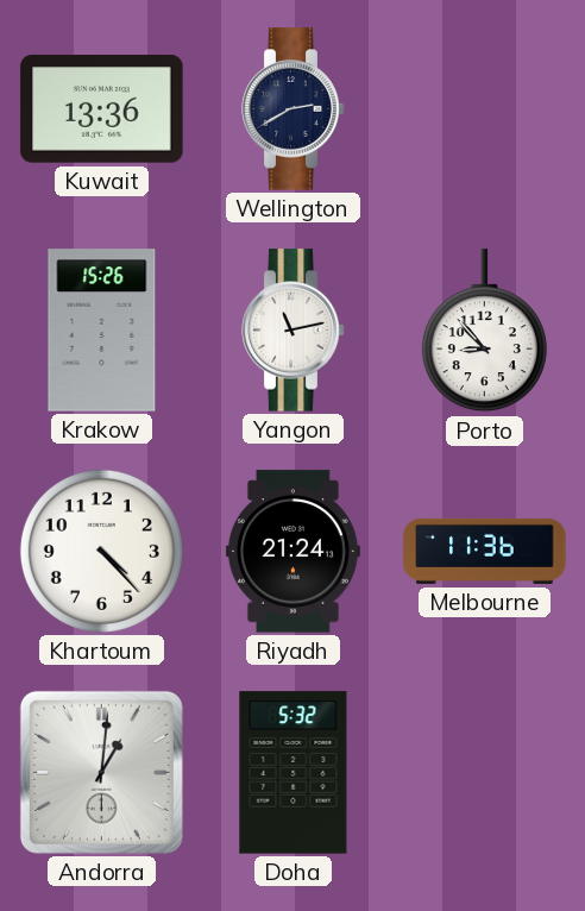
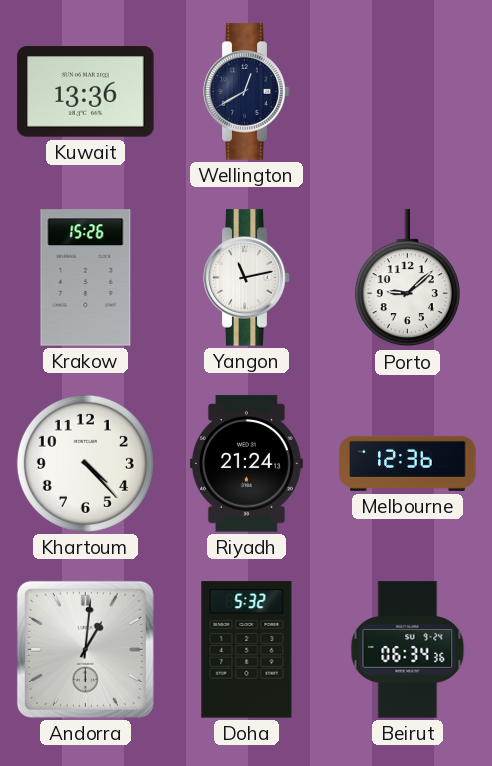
Wellington: 2:40 -> 12:40
Porto: 8:53 -> 9:08
Melbourne: 11:36 -> 12:36
Beirut: none -> 06:34
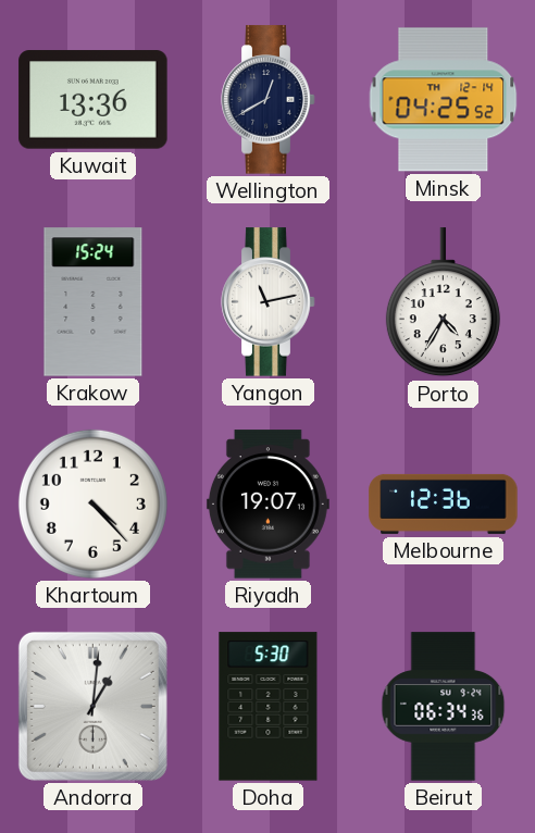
Minsk: none -> 04:25
Krakow: 15:26 -> 15:24
Porto: 9:08 -> 4:35
Riyadh: 21:24 -> 19:07
Doha: 5:32 -> 5:30
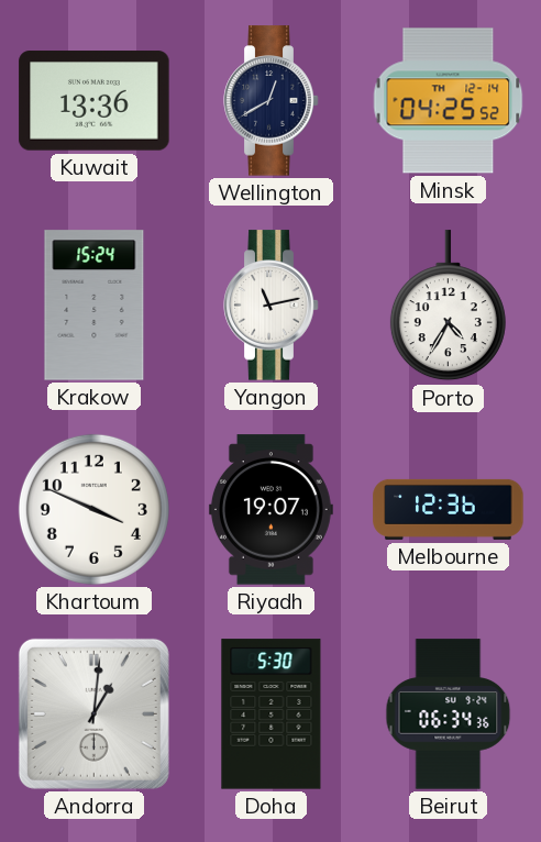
Khartoum: 4:23 -> 3:49
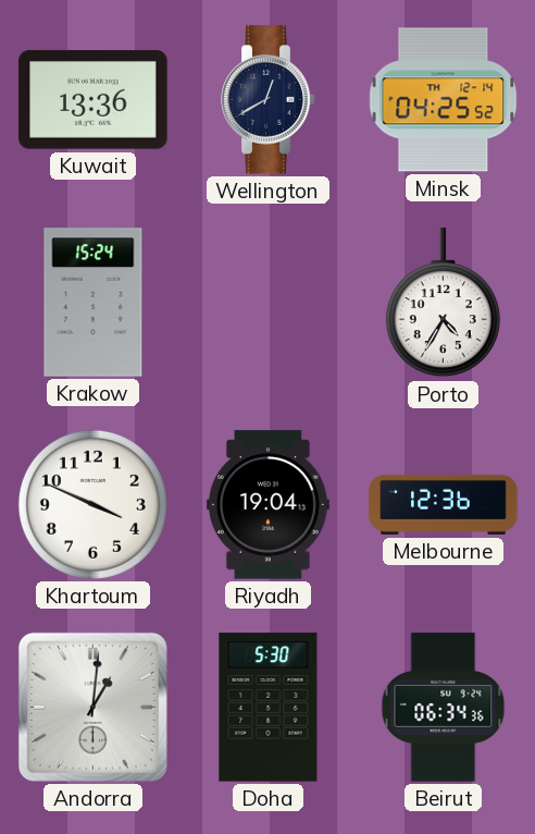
Yangon: 11:13 -> none
Riyadh: 19:07 -> 19:04
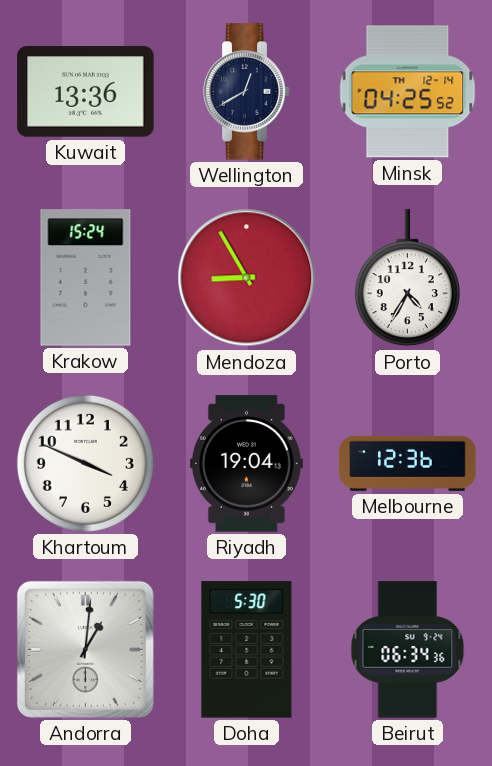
Mendoza: none -> 8:55
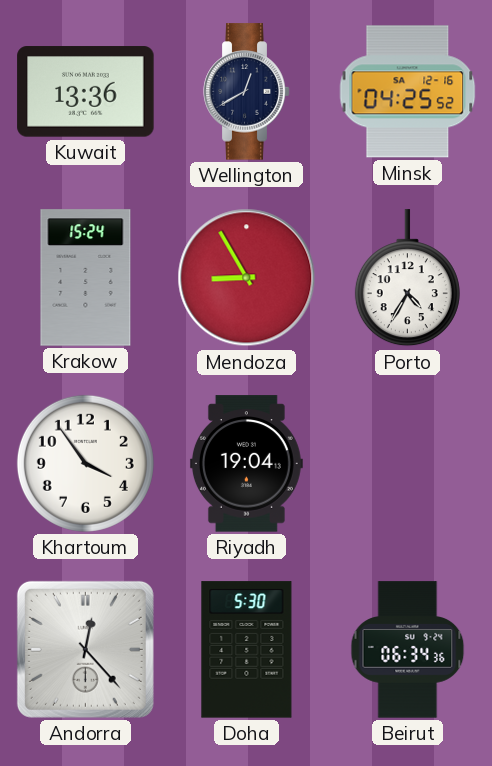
Minsk date: TH 12-14 -> SA 12-16
Khartoum: 3:49 -> 3:54
Melbourne: 12:36 -> none
Andorra: 1:01 -> 12:23
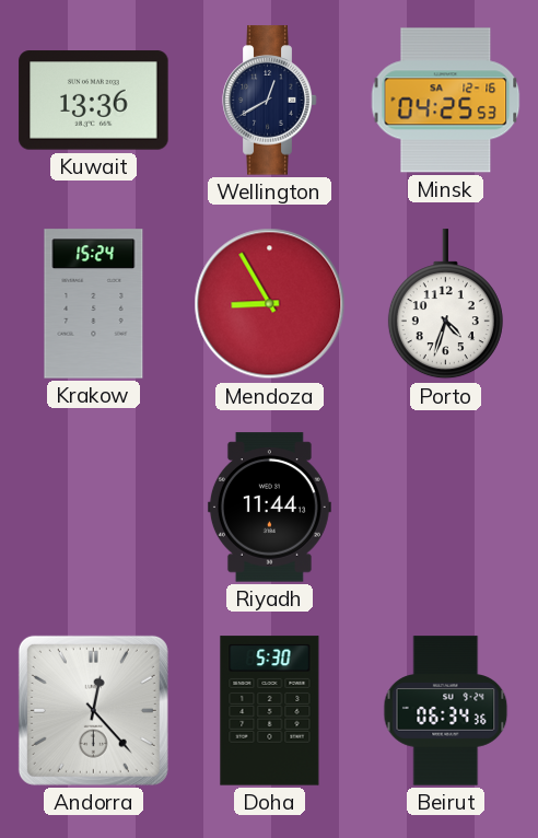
Minsk: 04:25:52 -> 04:25:53
Porto: 4:35 -> 4:33
Khartoum: 3:54 -> none
Riyadh: 19:04 -> 11:44
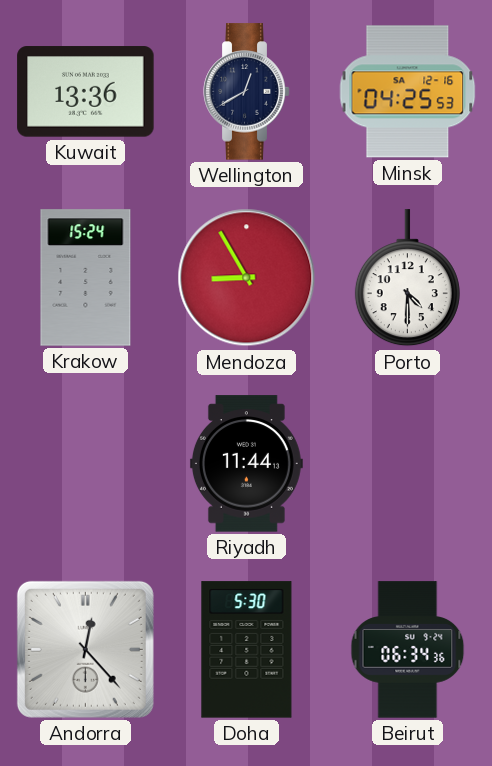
Porto: 4:33 -> 4:30
